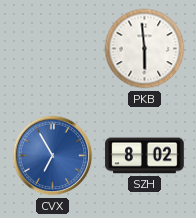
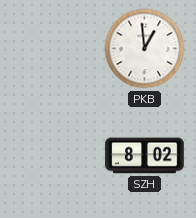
PKB: 5:59 -> 12:59
CVX: 6:55 -> none
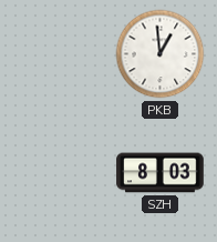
SZH: 8:02 -> 8:03
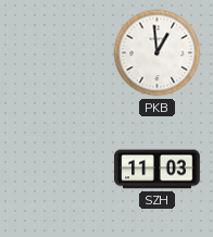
SZH: 8:03 -> 11:03
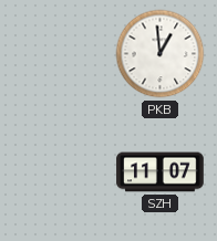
SZH: 11:03 -> 11:07
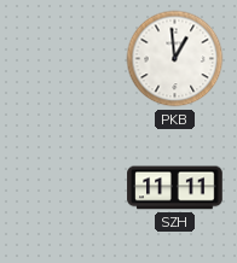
SZH: 11:07 -> 11:11
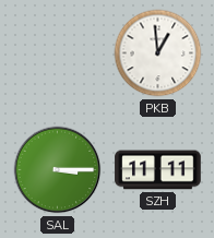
SAL: none -> 3:15
